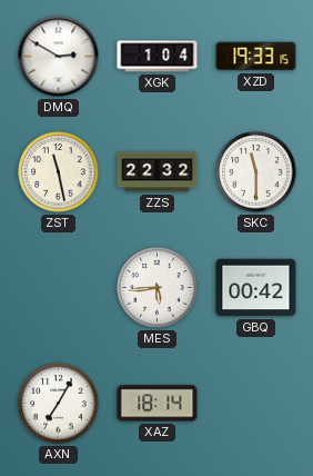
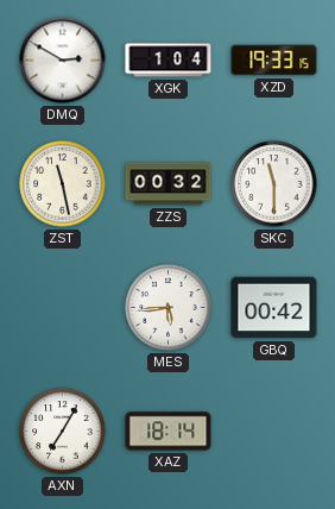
ZZS: 22:32 -> 00:32
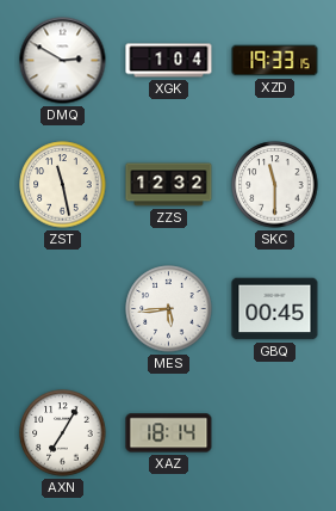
ZZS: 00:32 -> 12:32
GBQ: 00:42 -> 00:45
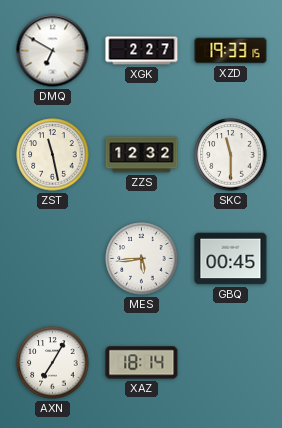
DMQ: 2:50 -> 6:50
XGK: 1:04 -> 2:27
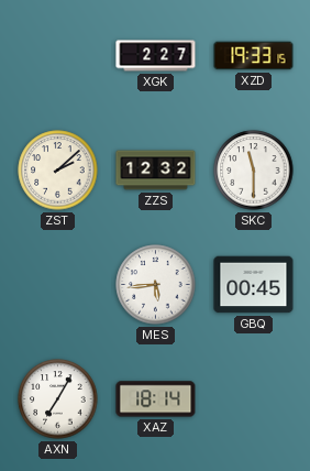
DMQ: 6:50 -> none
ZST: 11:28 -> 2:08
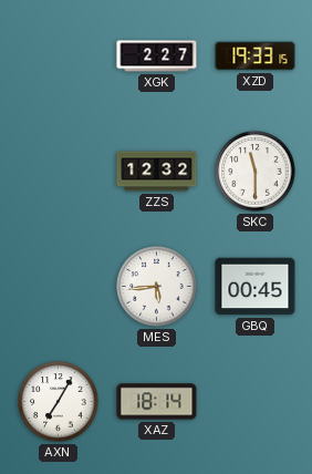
ZST: 2:08 -> none
